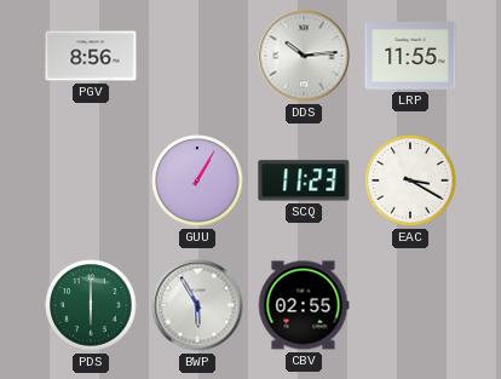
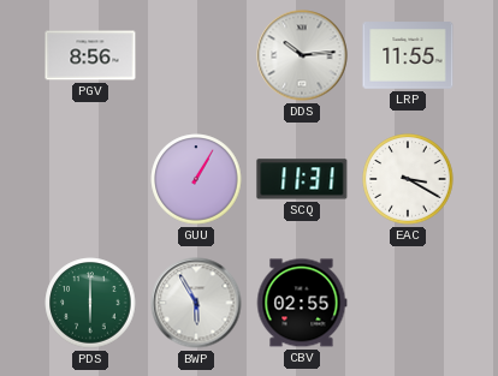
SCQ: 11:23 -> 11:31
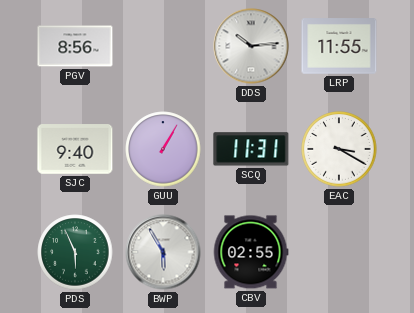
SJC: none -> 9:40
PDS: 6:00 -> 5:56
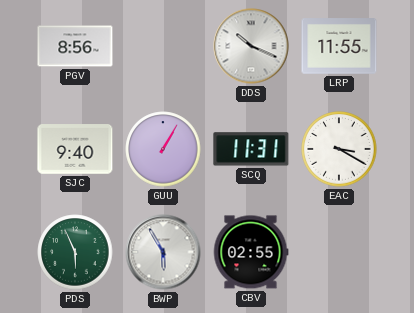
DDS: 10:14 -> 10:19
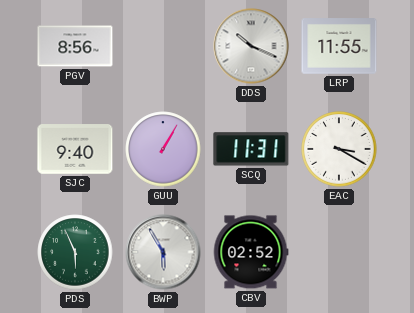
CBV: 02:55 -> 02:52
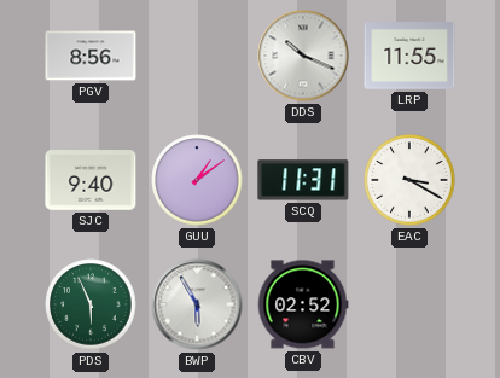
GUU: 1:05 -> 1:09
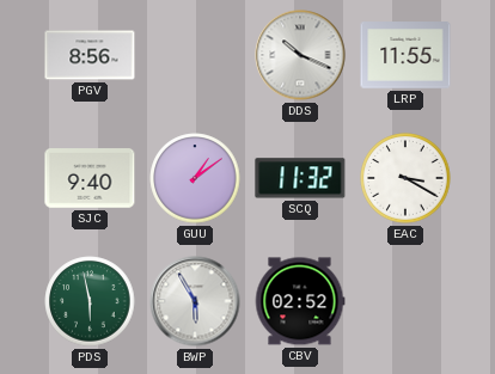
SCQ: 11:31 -> 11:32
PDS: 5:56 -> 5:58
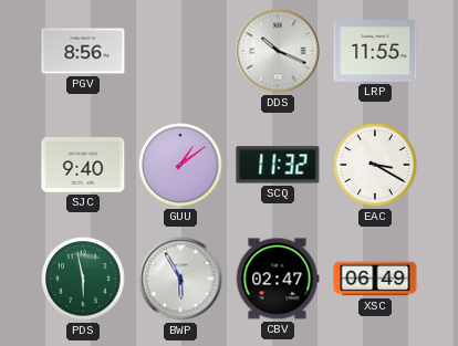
CBV: 02:52 -> 02:47
XSC: none -> 06:49
